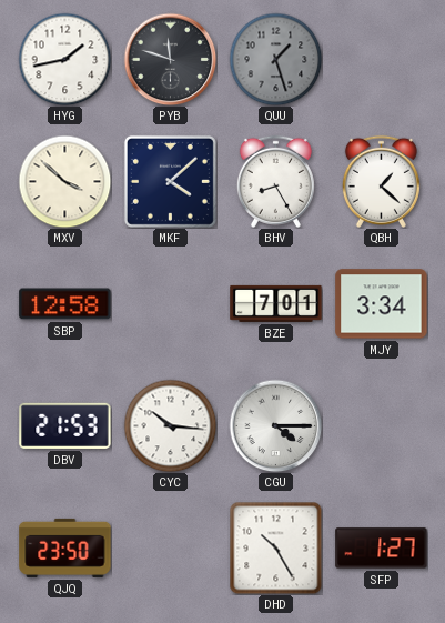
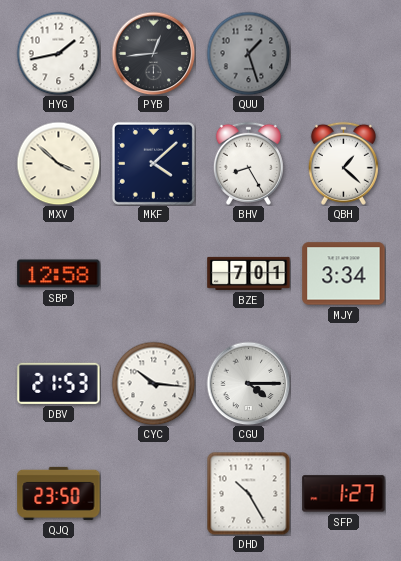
PYB: 11:48 -> 12:44
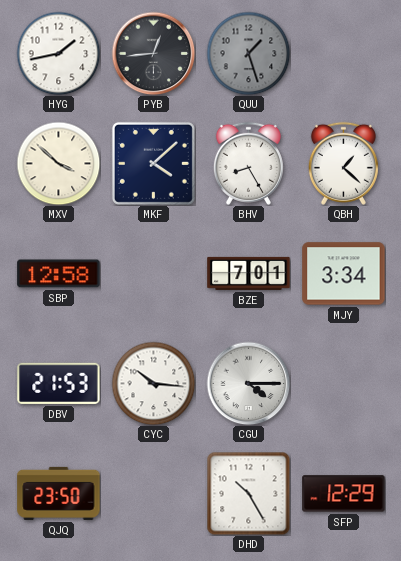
SFP: 1:27 -> 12:29
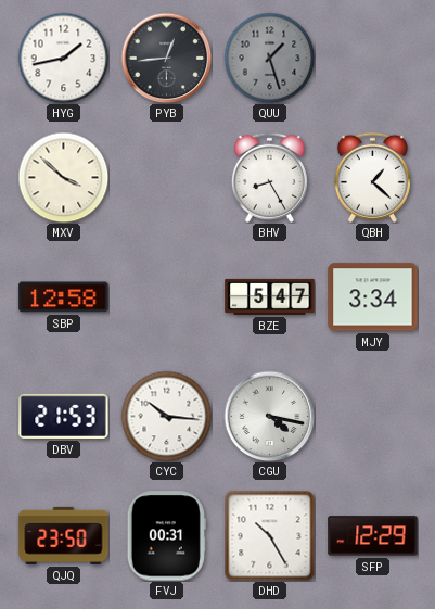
MKF: 4:08 -> none
BZE: 7:01 -> 5:47
CGU: 4:15 -> 4:17
FVJ: none -> 00:31
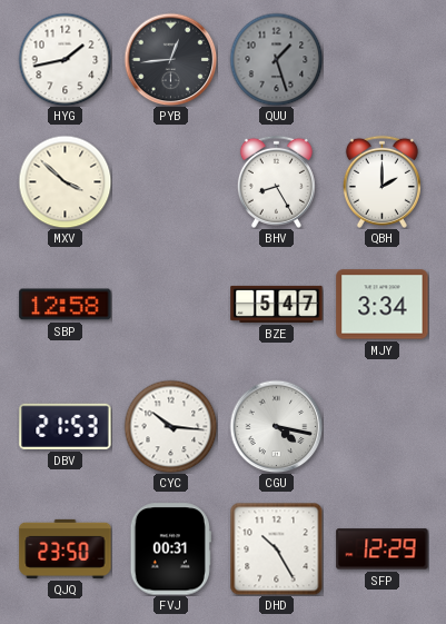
QBH: 1:22 -> 2:00
